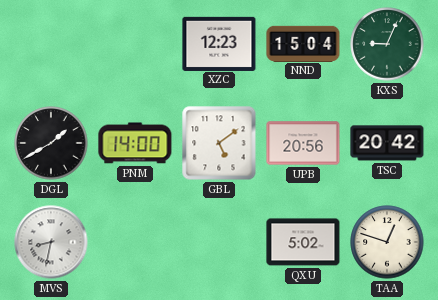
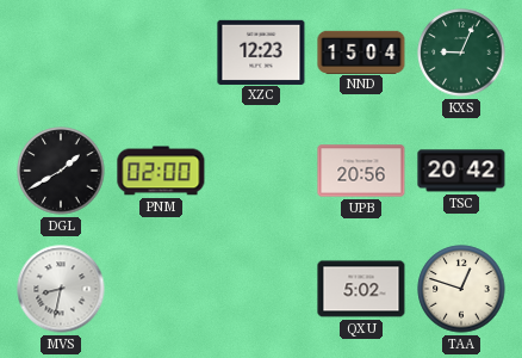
PNM: 14:00 -> 02:00
GBL: 5:09 -> none
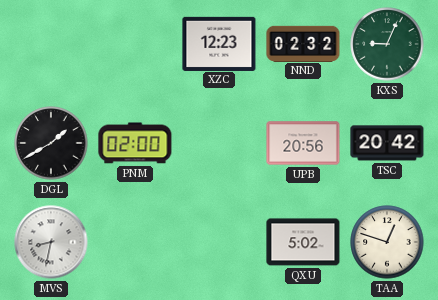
NND: 15:04 -> 02:32
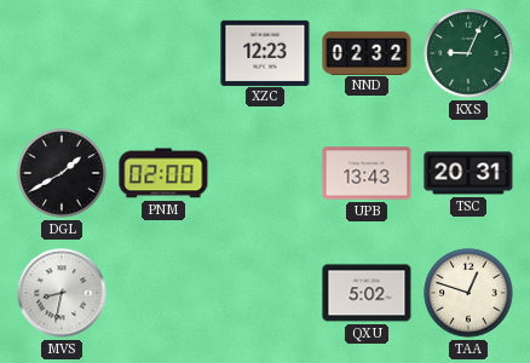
UPB: 20:56 -> 13:43
TSC: 20:42 -> 20:31
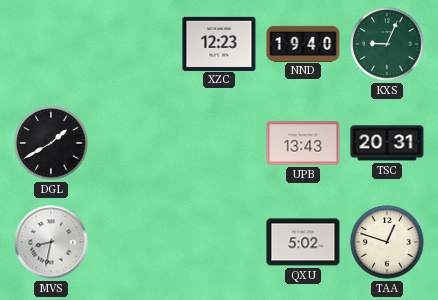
NND: 02:32 -> 19:40
PNM: 02:00 -> none
